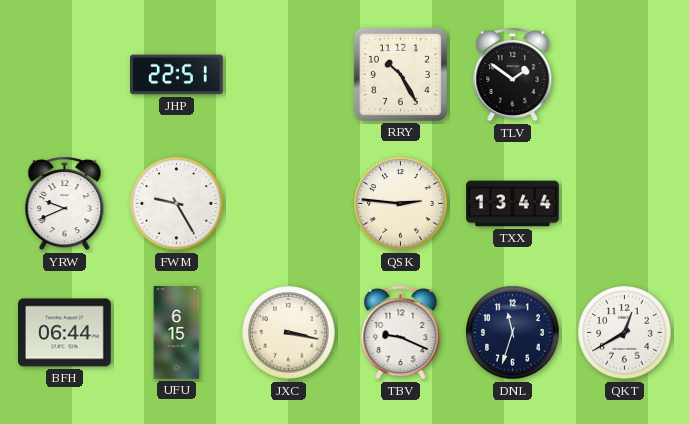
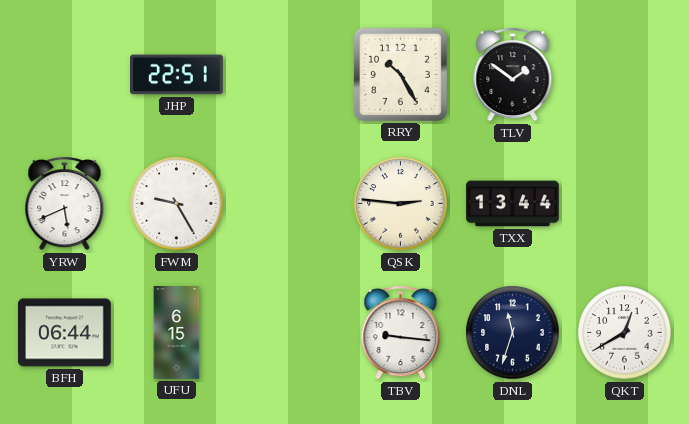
YRW: 9:41 -> 5:41
JXC: 3:17 -> none
TBV: 9:19 -> 9:16
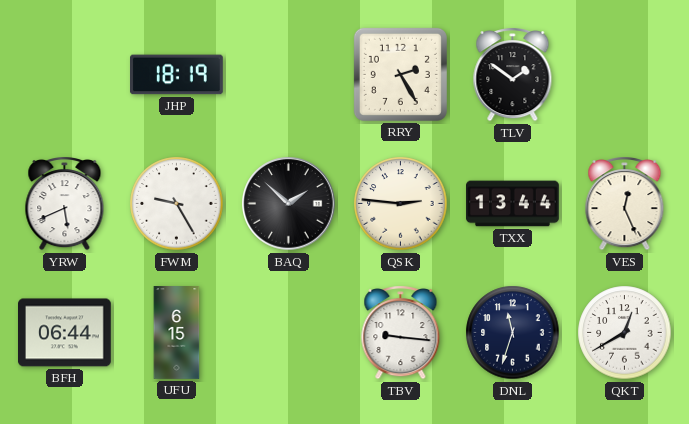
JHP: 22:51 -> 18:19
RRY: 10:25 -> 2:25
BAQ: none -> 1:52
VES: none -> 12:26
